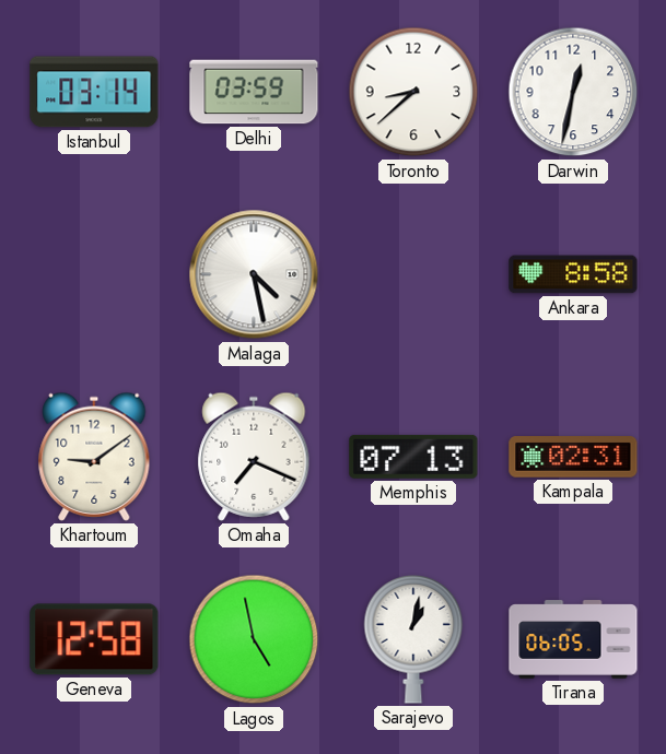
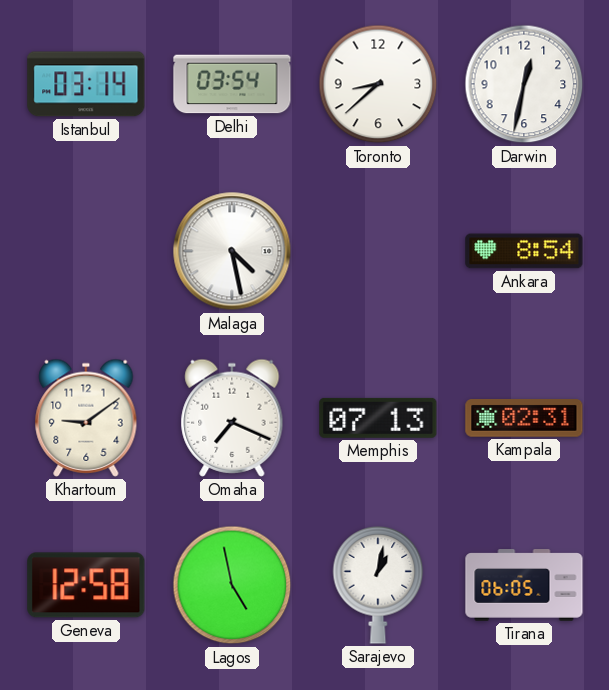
Delhi: 03:59 -> 03:54
Ankara: 8:58 -> 8:54
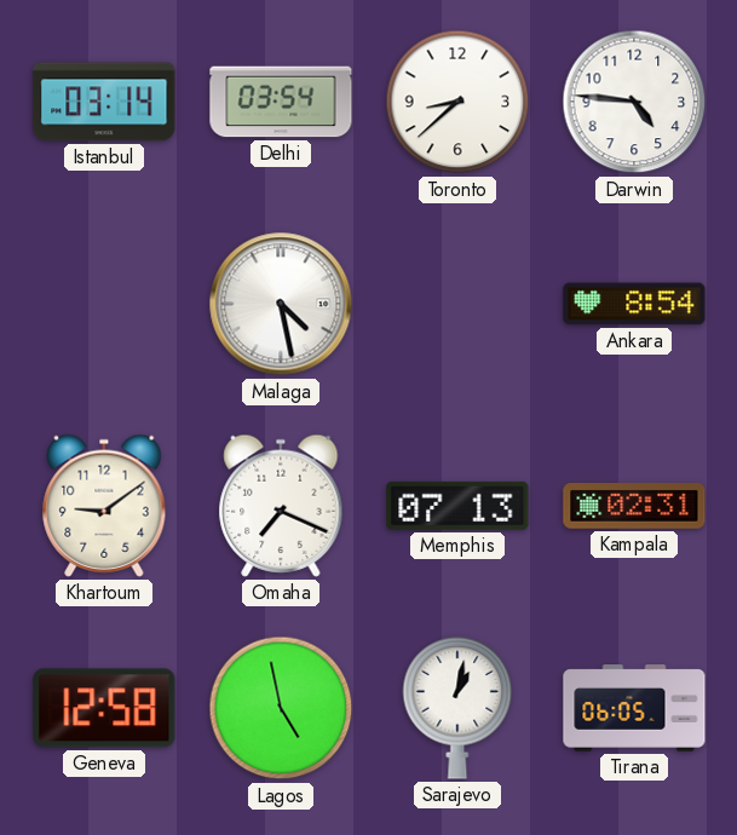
Darwin: 12:32 -> 4:46
